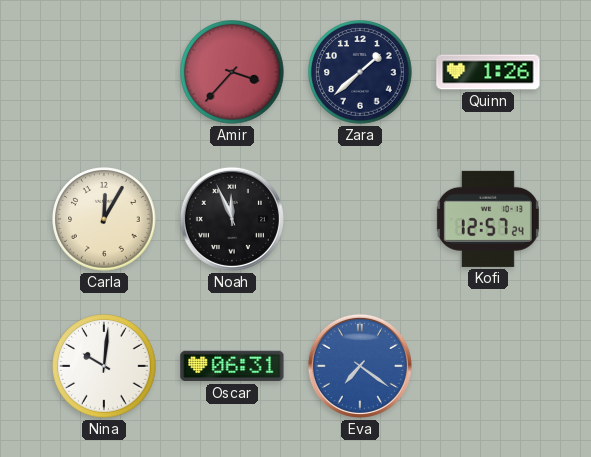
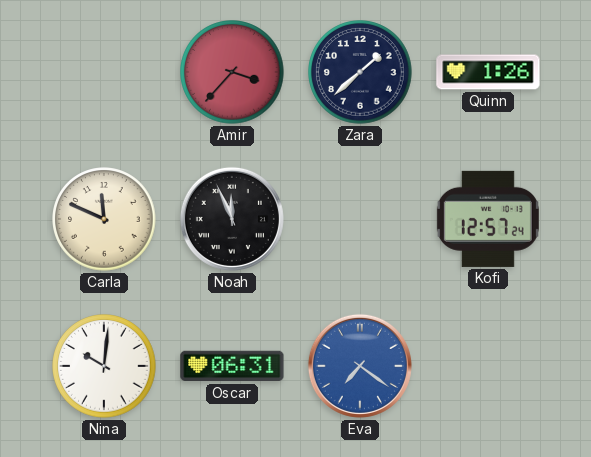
Carla: 12:05 -> 11:49
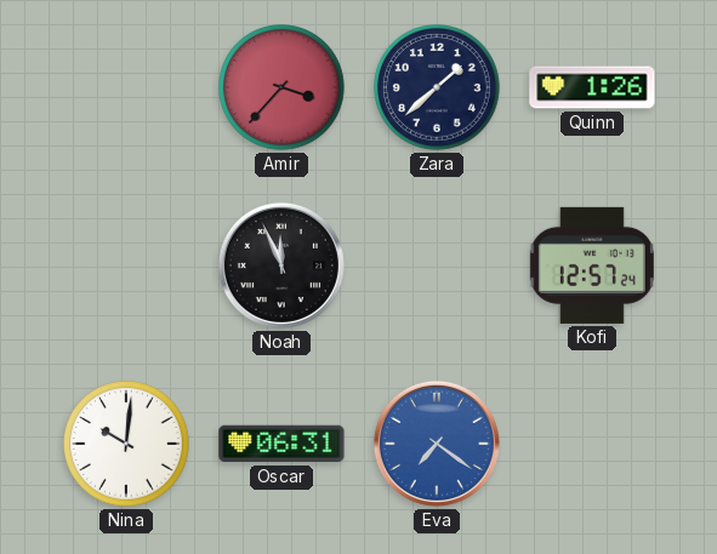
Carla: 11:49 -> none
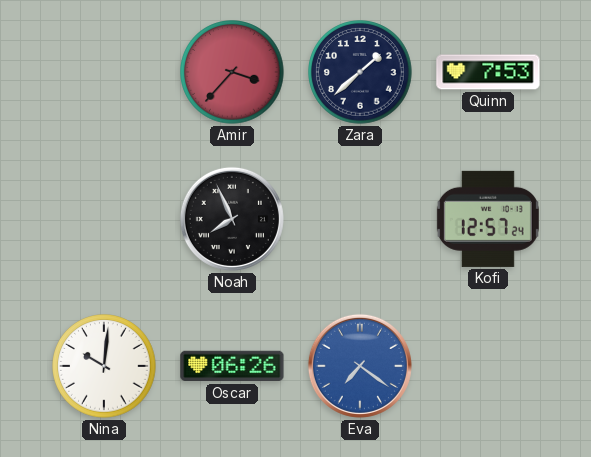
Quinn: 1:26 -> 7:53
Noah: 11:56 -> 7:56
Oscar: 06:31 -> 06:26
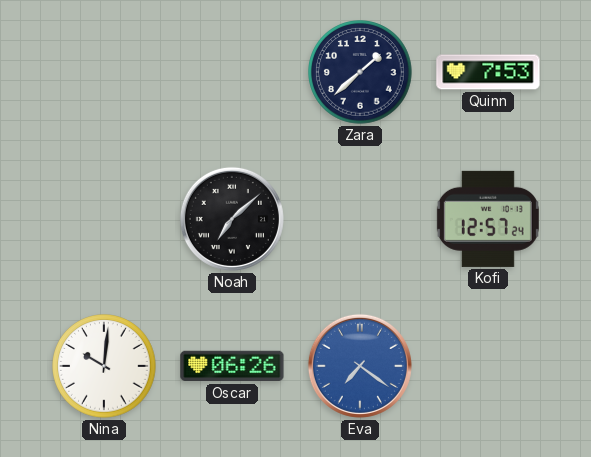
Amir: 3:37 -> none
Noah: 7:56 -> 7:08
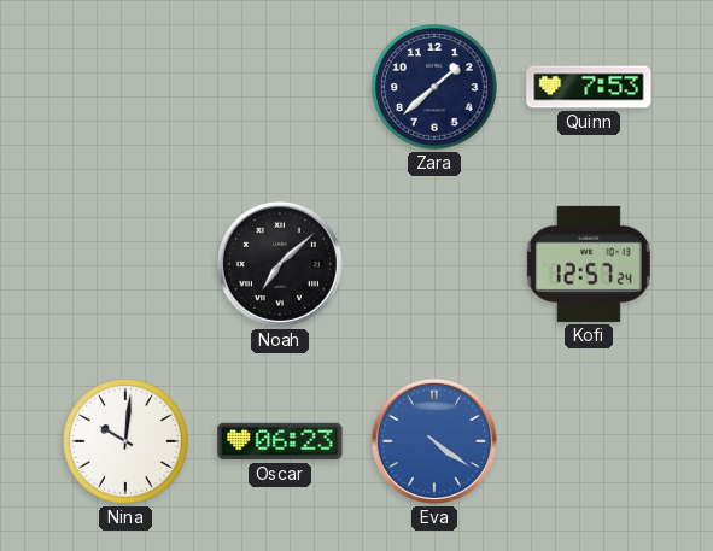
Oscar: 06:26 -> 06:23
Eva: 7:21 -> 4:21
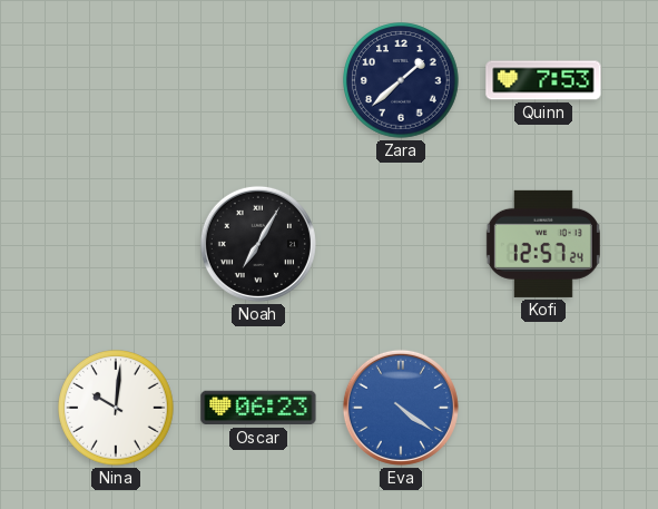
Noah: 7:08 -> 7:05
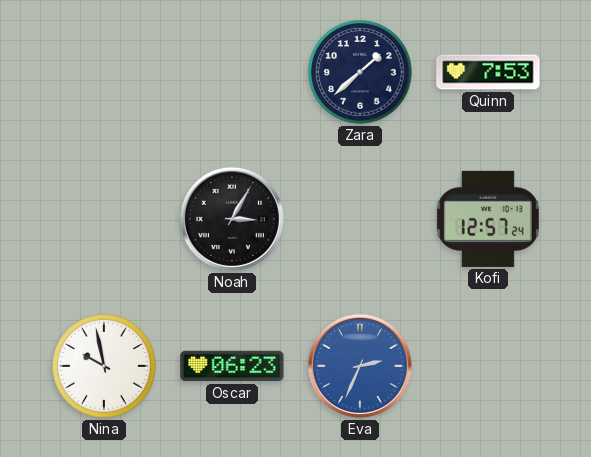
Noah: 7:05 -> 3:05
Nina: 10:01 -> 9:58
Eva: 4:21 -> 2:34
